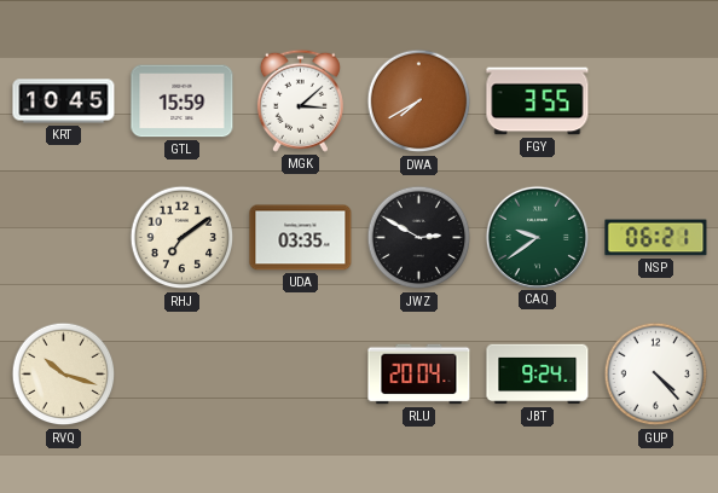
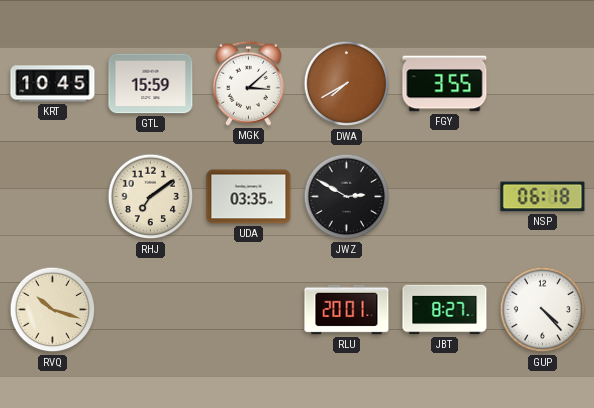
CAQ: 9:39 -> none
NSP: 06:21 -> 06:18
RLU: 20:04 -> 20:01
JBT: 9:24 -> 8:27
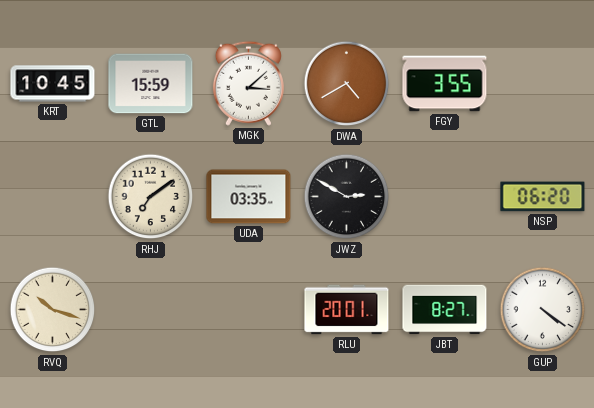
DWA: 7:40 -> 4:40
NSP: 06:18 -> 06:20
GUP: 4:23 -> 4:21
